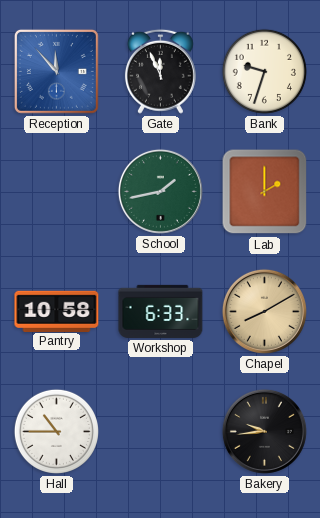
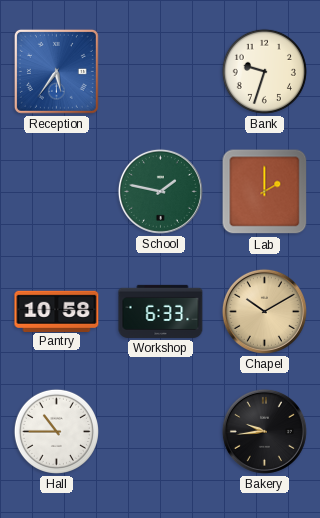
Reception: 11:53 -> 5:36
Gate: 11:56 -> none
School: 1:43 -> 1:47
Chapel: 8:10 -> 10:10
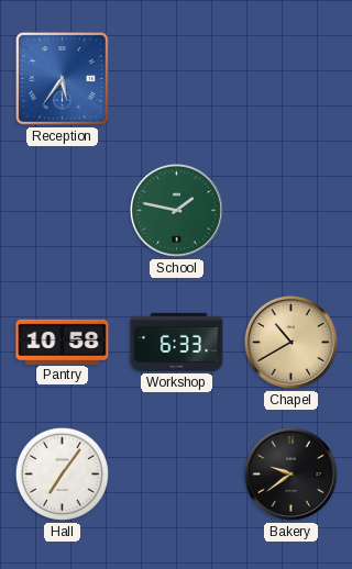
Bank: 9:33 -> none
Lab: 2:00 -> none
Chapel: 10:10 -> 10:40
Hall: 10:45 -> 7:06
Bakery: 9:44 -> 9:39
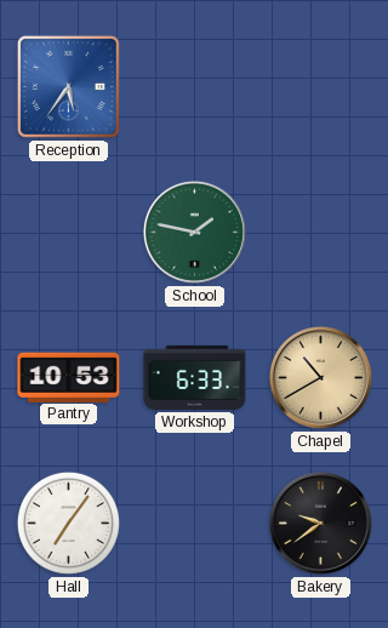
Pantry: 10:58 -> 10:53
